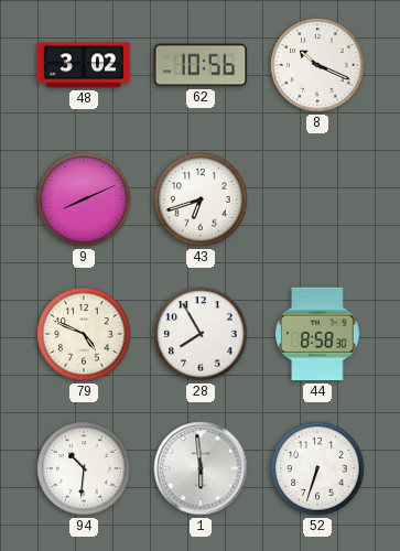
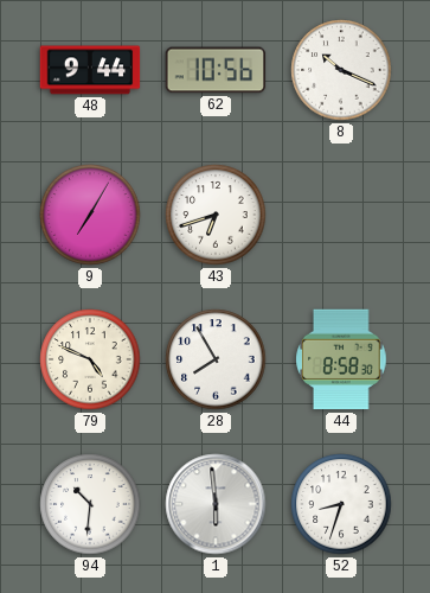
48: 3:02 -> 9:44
9: 8:11 -> 7:05
52: 6:33 -> 8:33
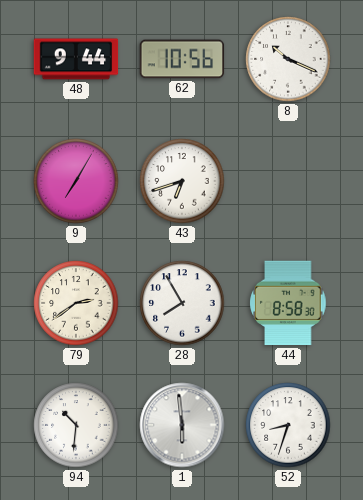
79: 4:49 -> 2:39
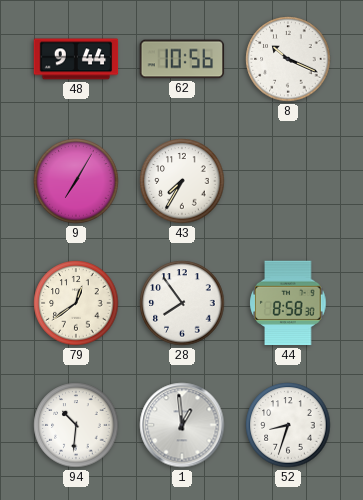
43: 6:42 -> 7:35
79: 2:39 -> 12:39
28: 7:55 -> 7:54
1: 5:59 -> 12:59
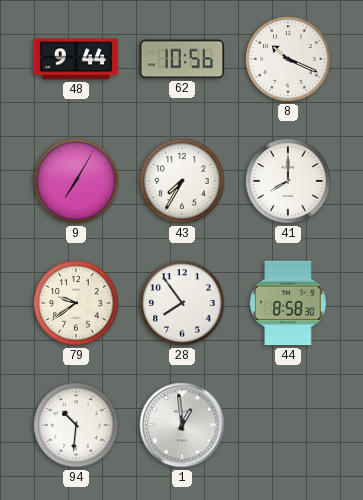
41: none -> 8:00
79: 12:39 -> 9:39
52: 8:33 -> none
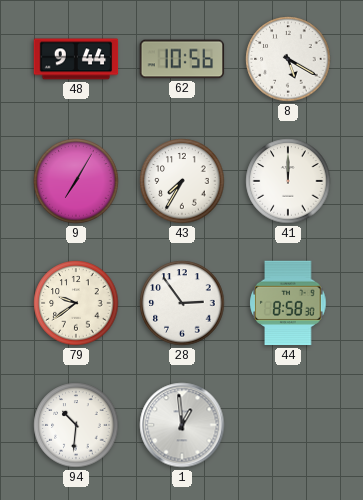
8: 10:19 -> 5:20
41: 8:00 -> 12:00
28: 7:54 -> 2:54
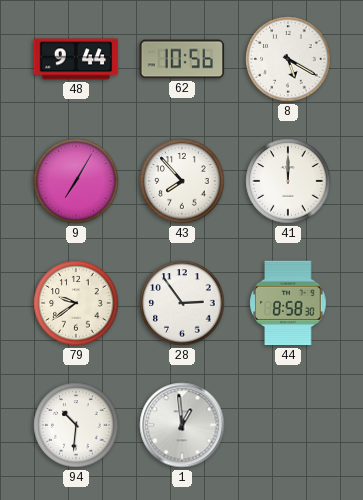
43: 7:35 -> 7:53
